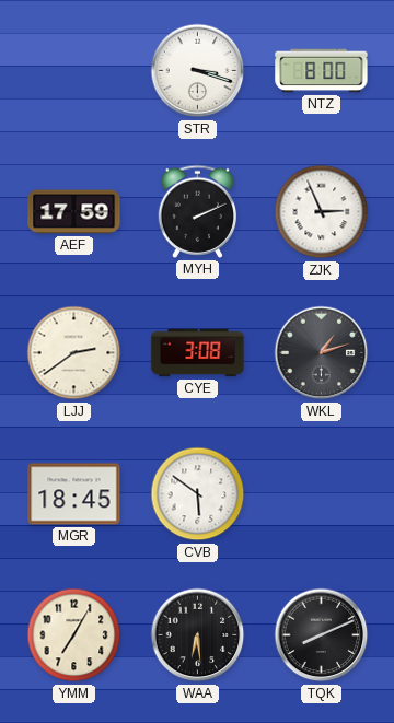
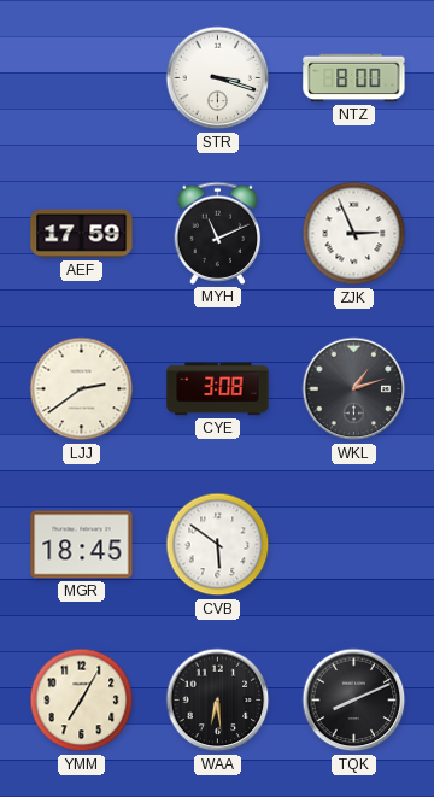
MYH: 2:11 -> 11:11
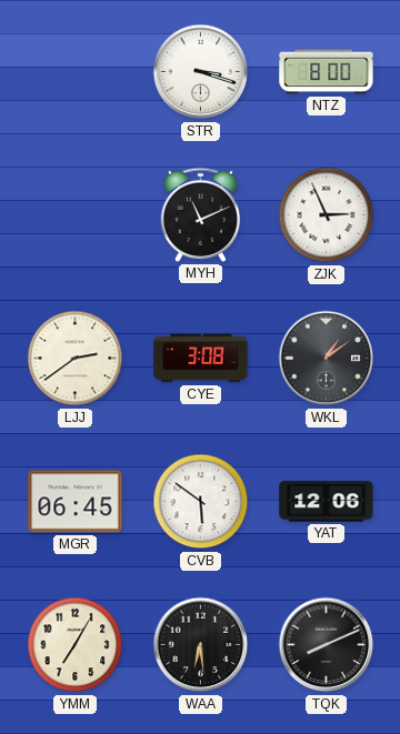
AEF: 17:59 -> none
WKL: 1:12 -> 1:09
MGR: 18:45 -> 06:45
YAT: none -> 12:06
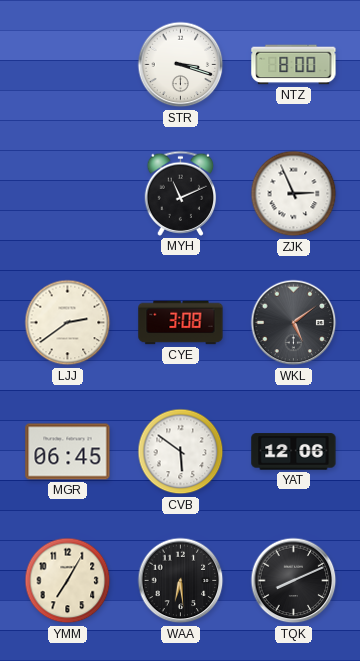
WKL: 1:09 -> 5:09
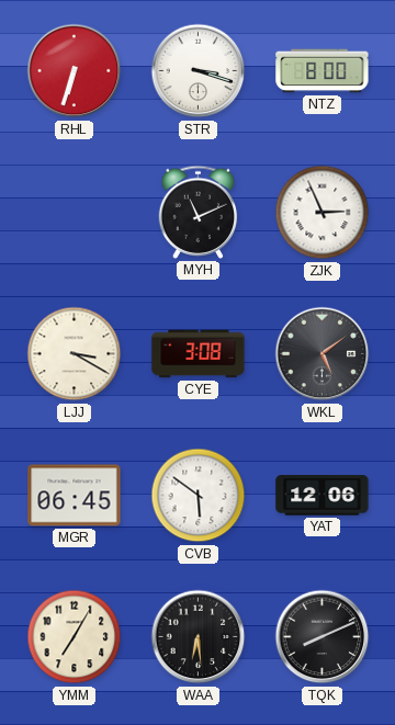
RHL: none -> 6:33
LJJ: 2:39 -> 3:20
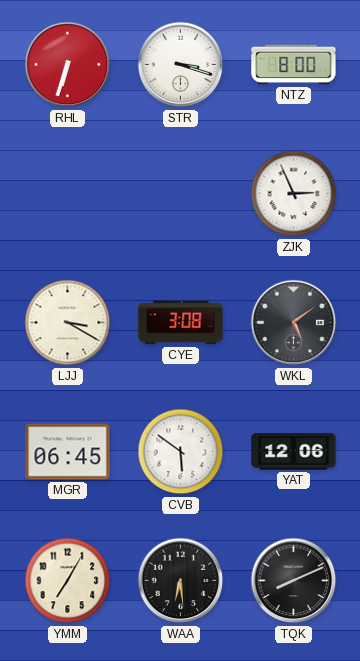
MYH: 11:11 -> none
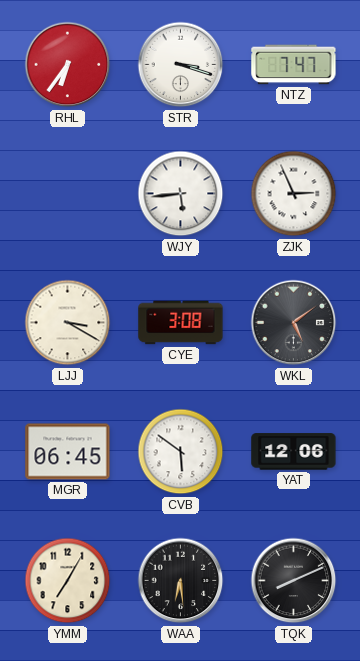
RHL: 6:33 -> 6:36
NTZ: 8:00 -> 7:47
WJY: none -> 5:44
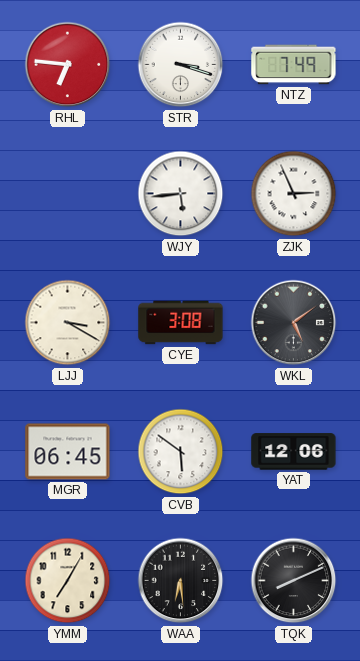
RHL: 6:36 -> 6:46
NTZ: 7:47 -> 7:49
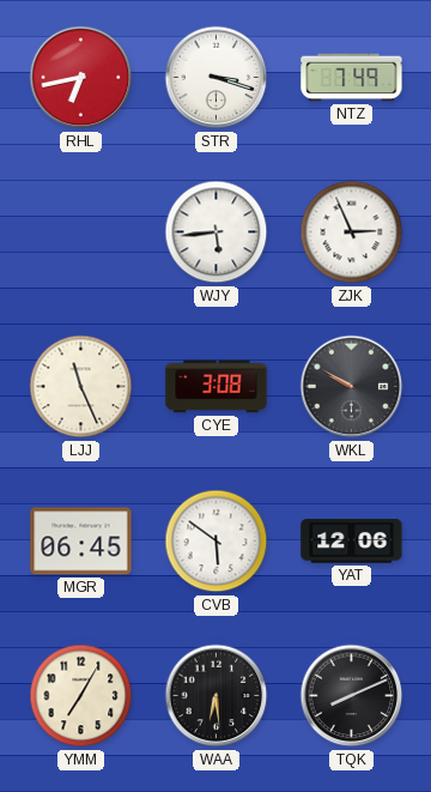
RHL: 6:46 -> 6:43
LJJ: 3:20 -> 11:26
WKL: 5:09 -> 9:50
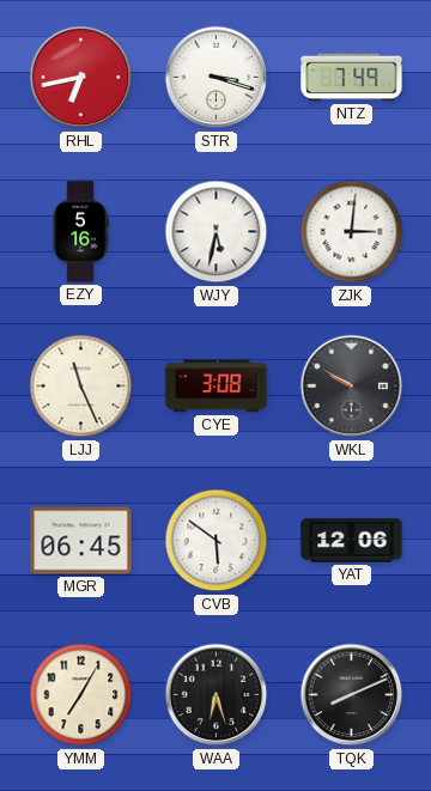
EZY: none -> 5:16
WJY: 5:44 -> 5:32
ZJK: 2:56 -> 3:01
WAA: 6:29 -> 6:27
